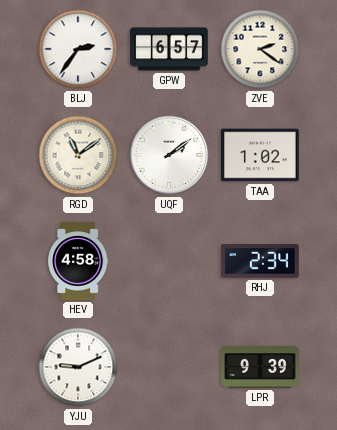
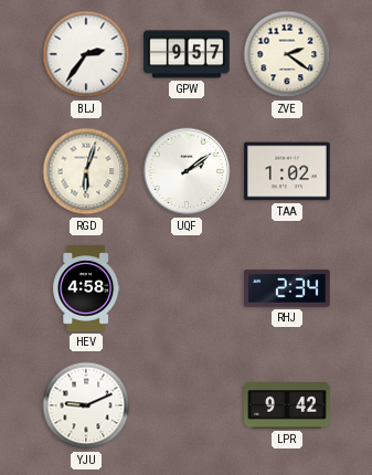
GPW: 6:57 -> 9:57
RGD: 11:09 -> 6:03
LPR: 9:39 -> 9:42
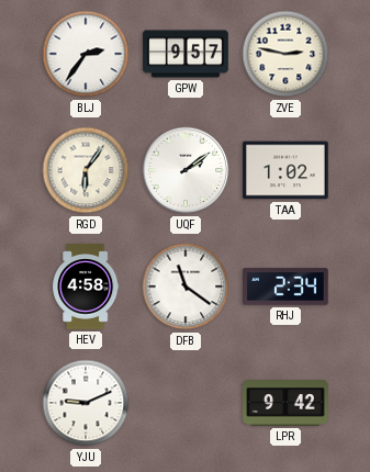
ZVE: 2:21 -> 2:47
RGD: 6:03 -> 6:06
DFB: none -> 11:21
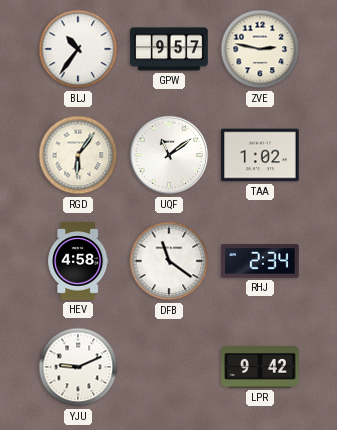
BLJ: 2:36 -> 10:36
UQF: 2:09 -> 11:09
